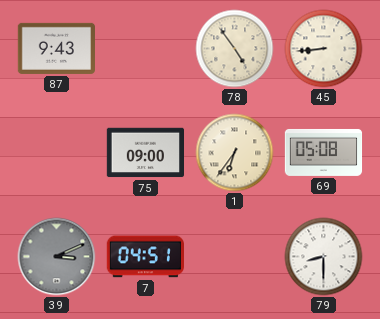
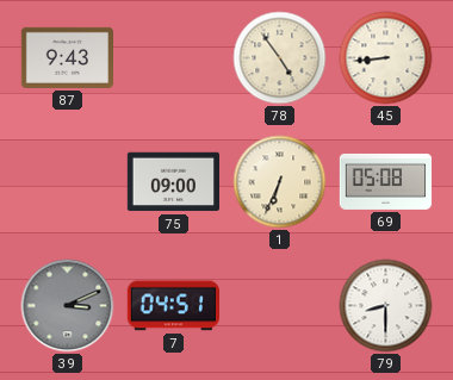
1: 6:36 -> 6:34
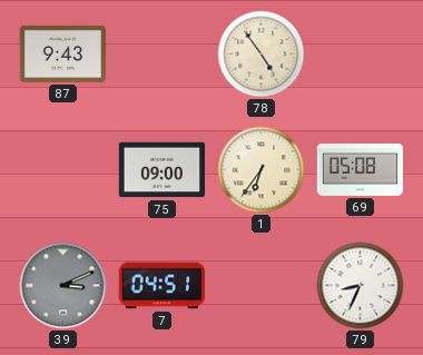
45: 8:44 -> none
1: 6:34 -> 6:36
79: 8:30 -> 8:34
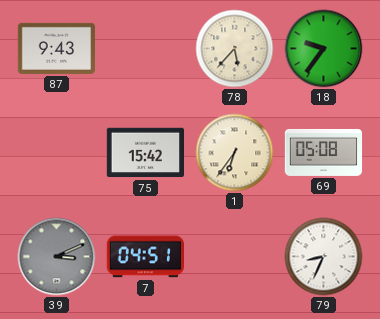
78: 4:54 -> 5:37
18: none -> 9:36
75: 09:00 -> 15:42
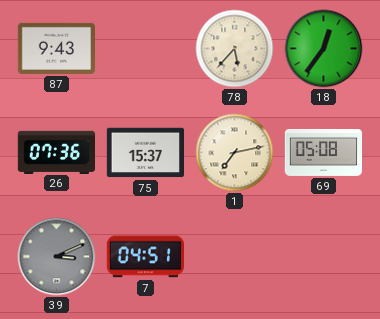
18: 9:36 -> 12:36
26: none -> 07:36
75: 15:42 -> 15:37
1: 6:36 -> 7:13
79: 8:34 -> none
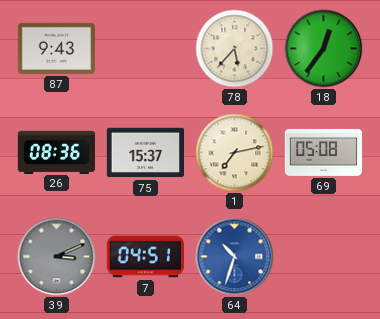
26: 07:36 -> 08:36
64: none -> 10:33
